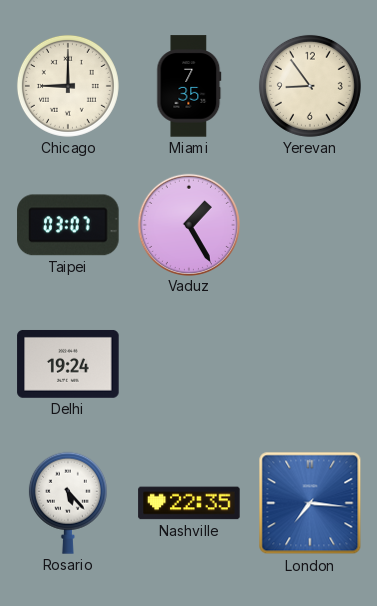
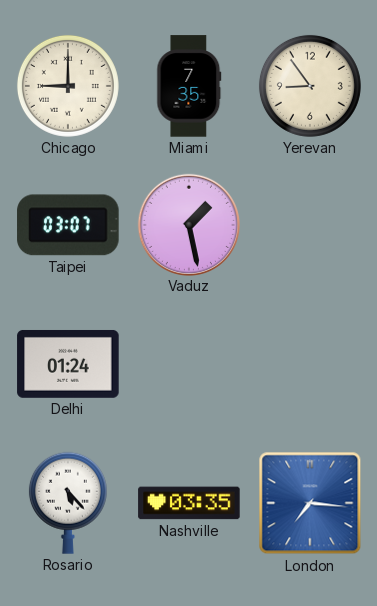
Vaduz: 1:25 -> 1:28
Delhi: 19:24 -> 01:24
Nashville: 22:35 -> 03:35
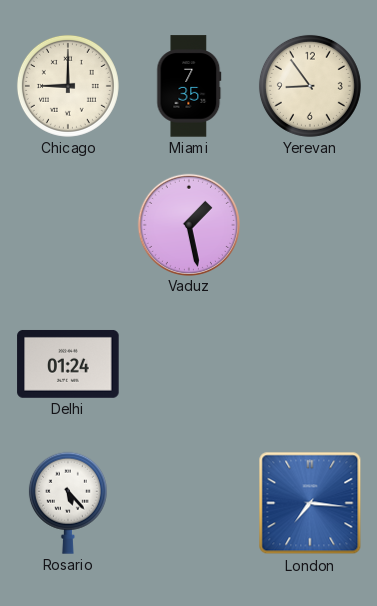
Taipei: 03:07 -> none
Nashville: 03:35 -> none
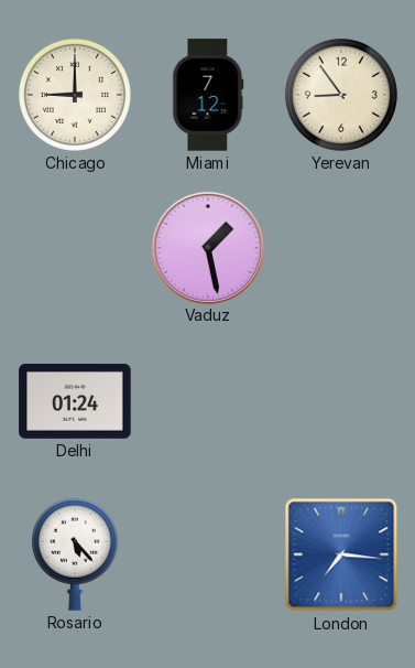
Miami: 7:35 -> 7:12
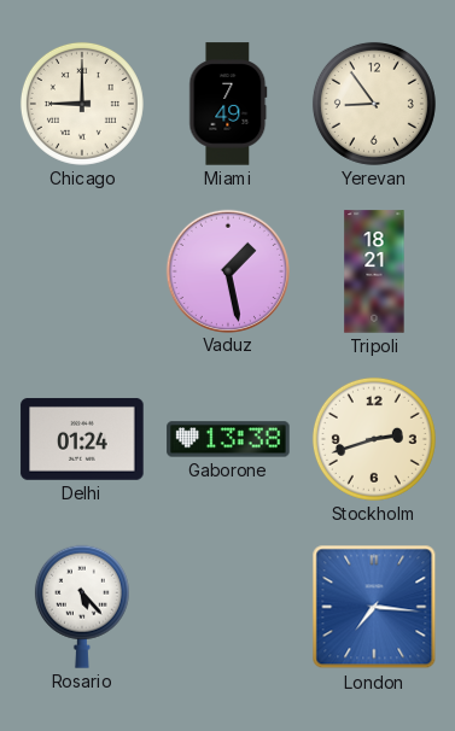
Miami: 7:12 -> 7:49
Tripoli: none -> 18:21
Gaborone: none -> 13:38
Stockholm: none -> 2:42
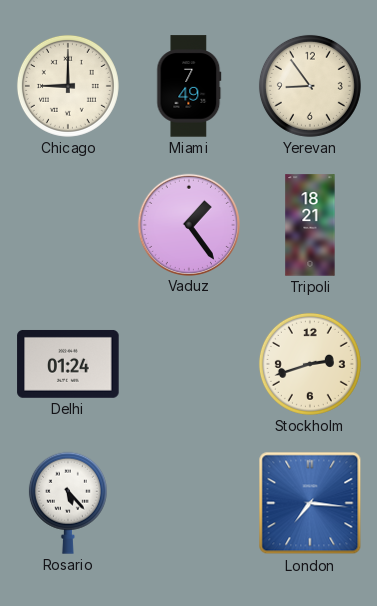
Vaduz: 1:28 -> 1:24
Gaborone: 13:38 -> none
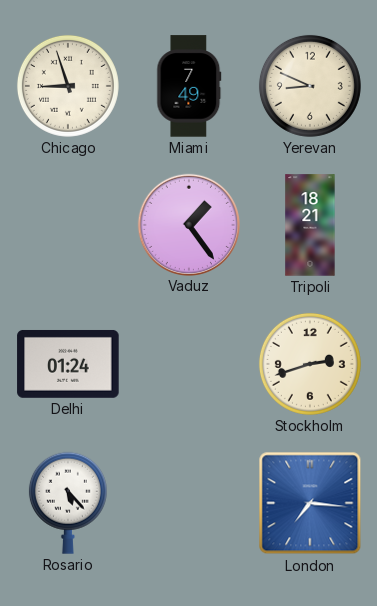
Chicago: 9:00 -> 8:57
Yerevan: 8:54 -> 8:49
